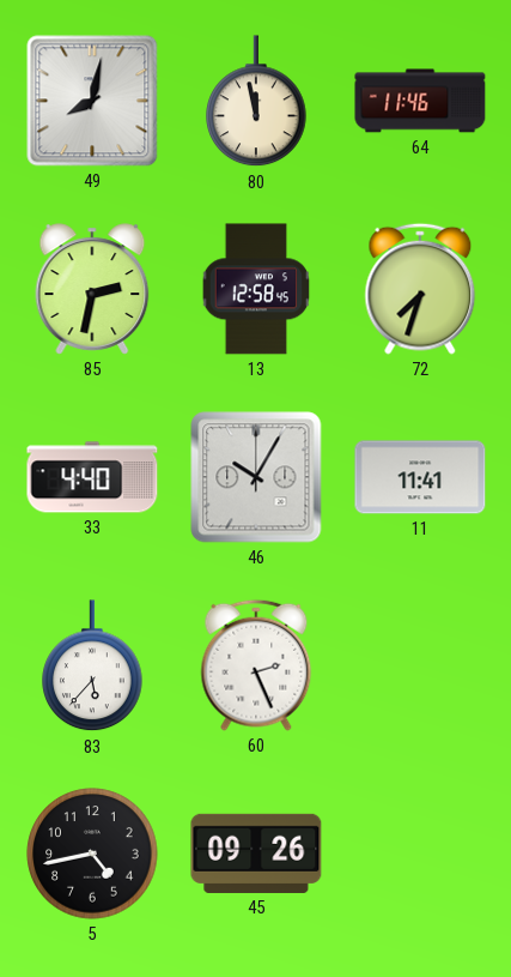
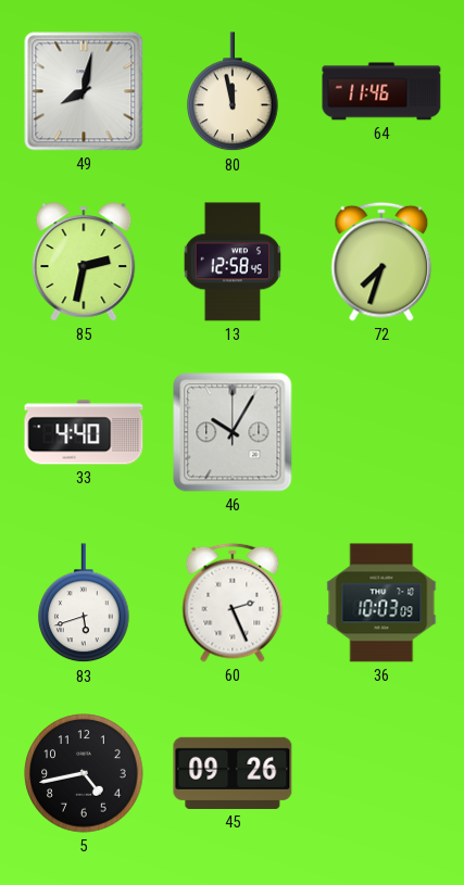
11: 11:41 -> none
83: 5:37 -> 5:42
36: none -> 10:03
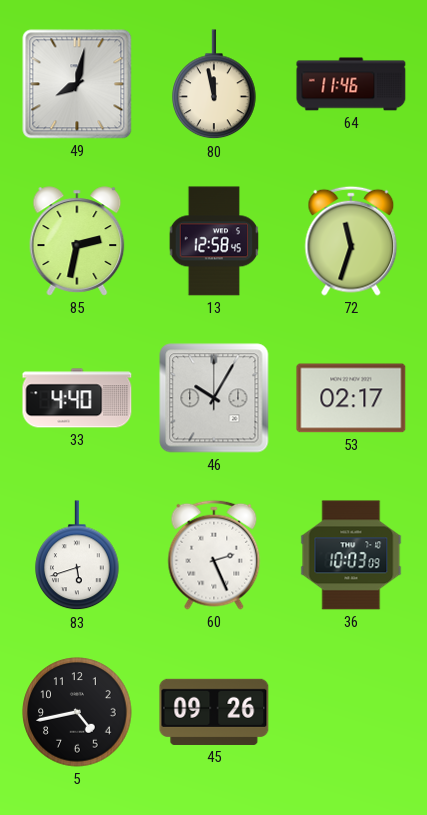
72: 7:33 -> 11:33
53: none -> 02:17
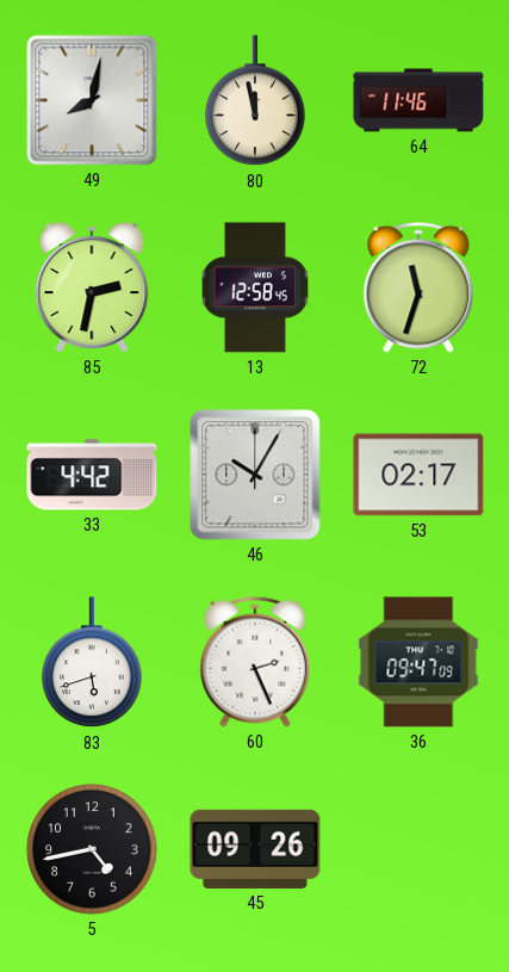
33: 4:40 -> 4:42
36: 10:03 -> 09:47
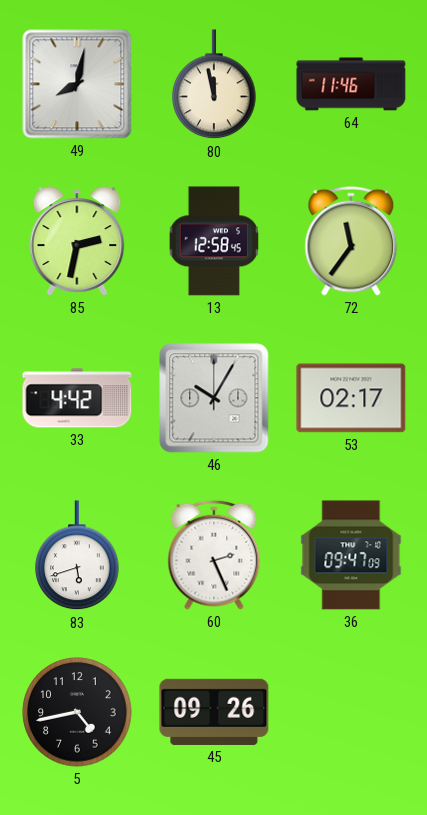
72: 11:33 -> 11:36
